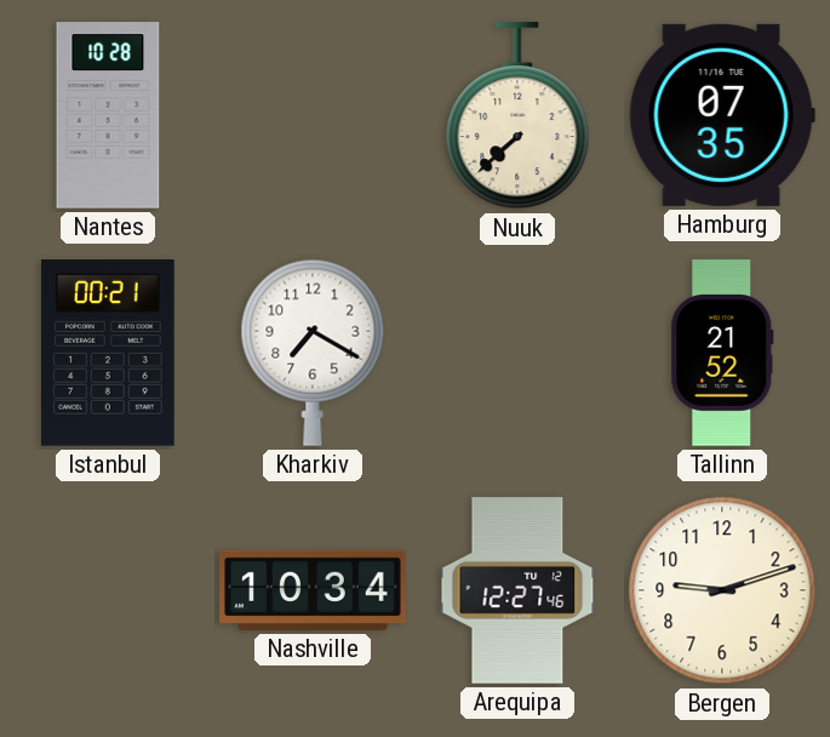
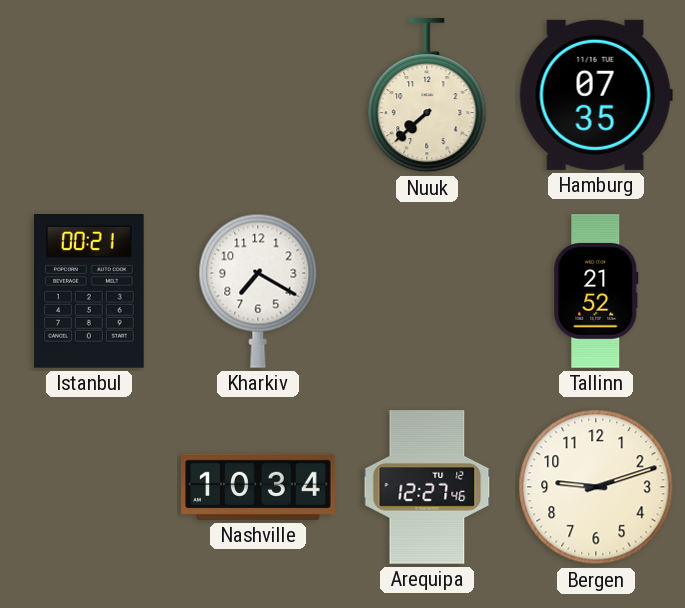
Nantes: 10:28 -> none
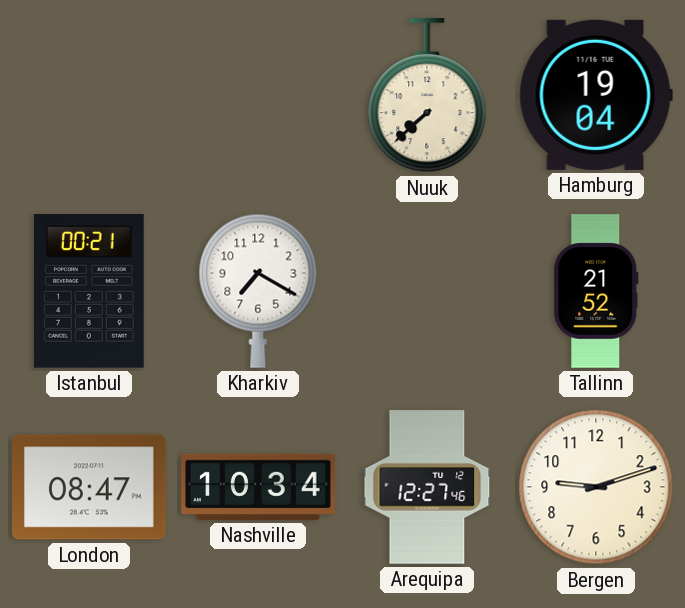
Hamburg: 07:35 -> 19:04
London: none -> 08:47
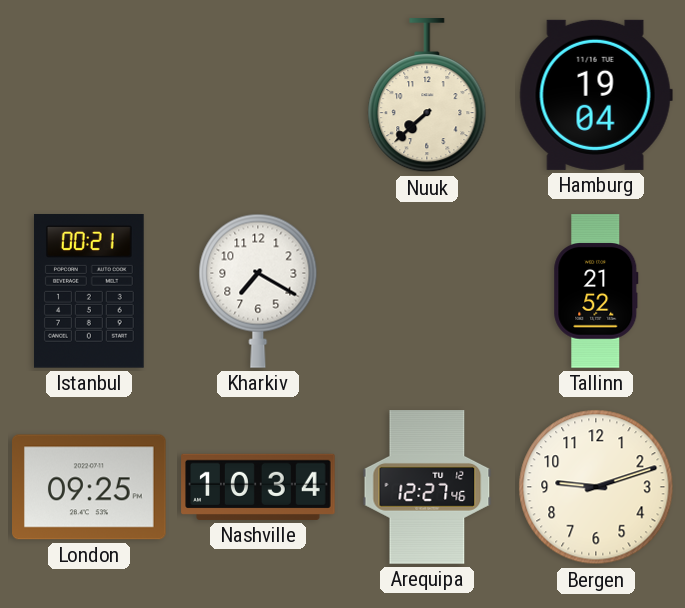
London: 08:47 -> 09:25
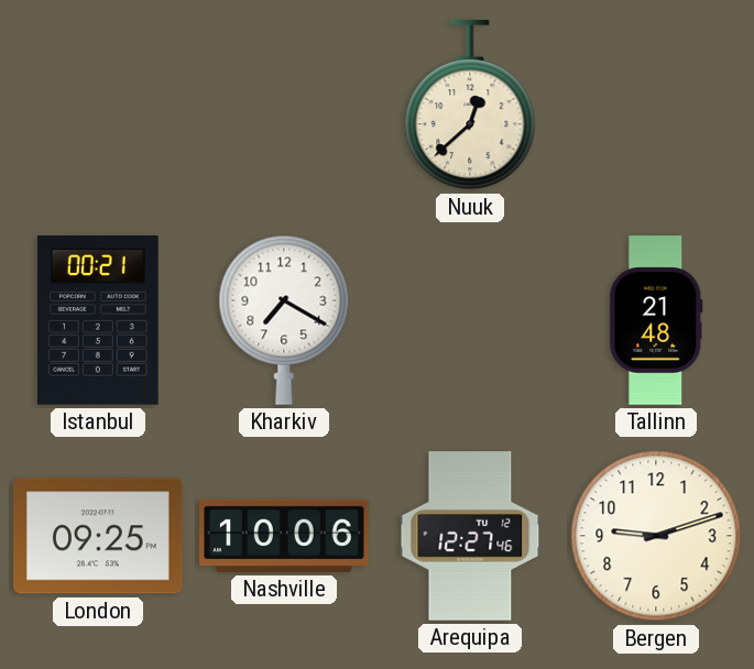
Nuuk: 7:38 -> 12:38
Hamburg: 19:04 -> none
Tallinn: 21:52 -> 21:48
Nashville: 10:34 -> 10:06
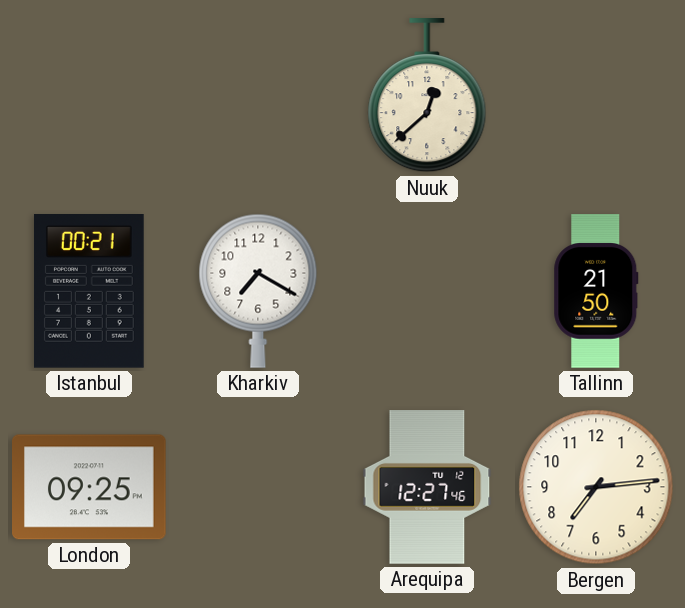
Tallinn: 21:48 -> 21:50
Nashville: 10:06 -> none
Bergen: 9:12 -> 7:14
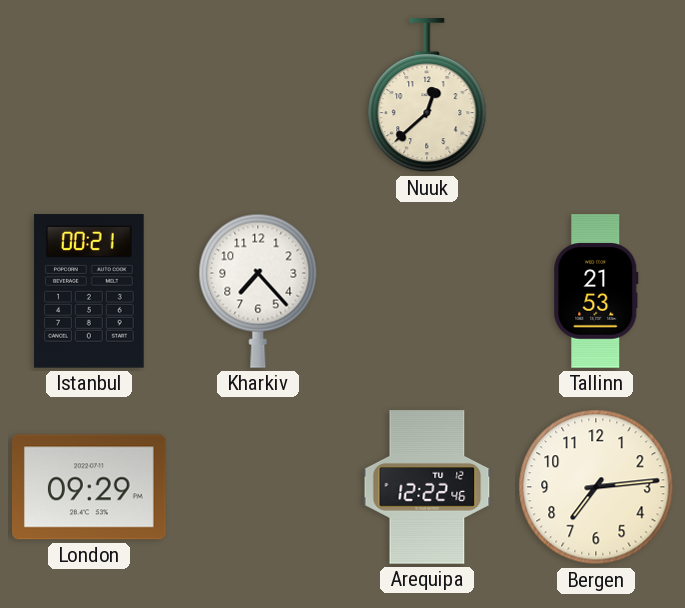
Kharkiv: 7:20 -> 7:23
Tallinn: 21:50 -> 21:53
London: 09:25 -> 09:29
Arequipa: 12:27 -> 12:22
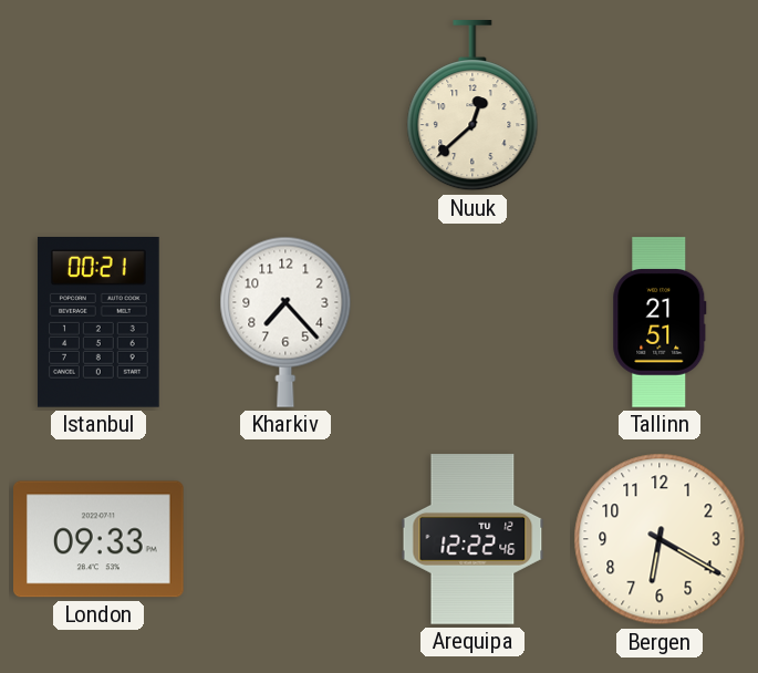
Tallinn: 21:53 -> 21:51
London: 09:29 -> 09:33
Bergen: 7:14 -> 6:20
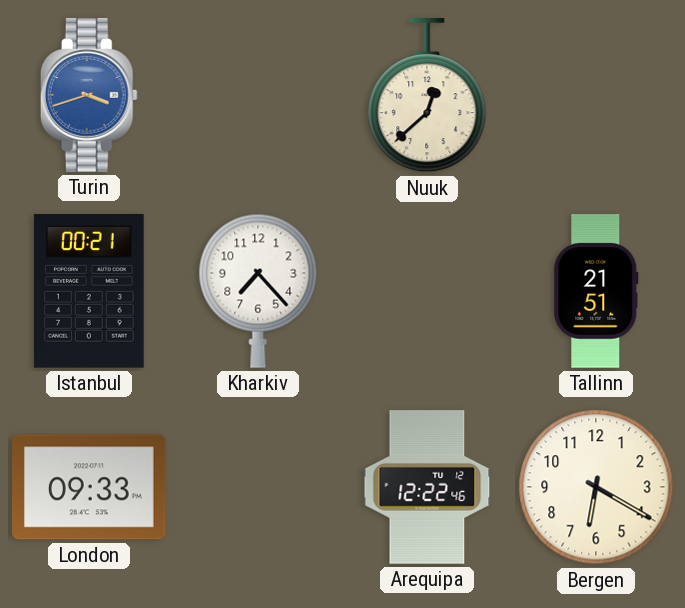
Turin: none -> 3:42
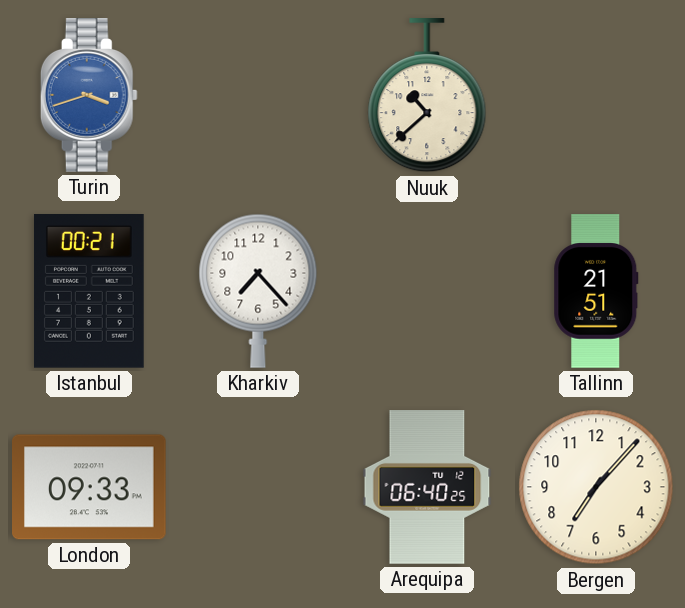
Nuuk: 12:38 -> 10:38
Arequipa: 12:22 -> 06:40
Bergen: 6:20 -> 7:07
